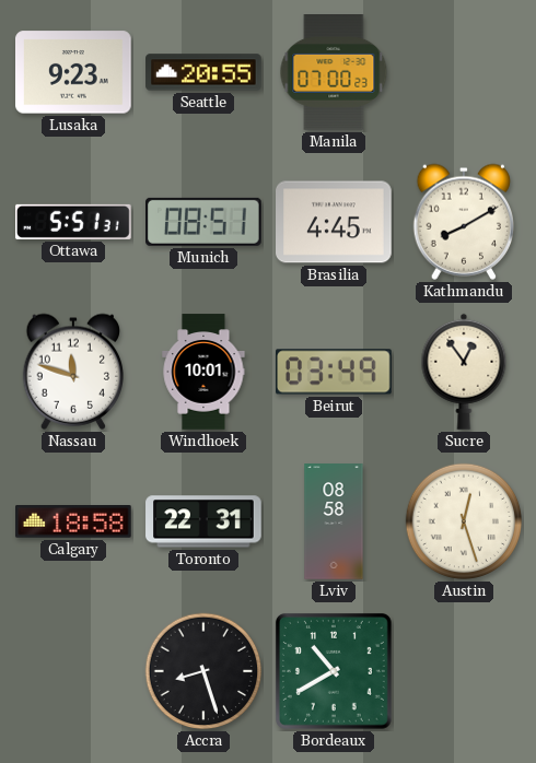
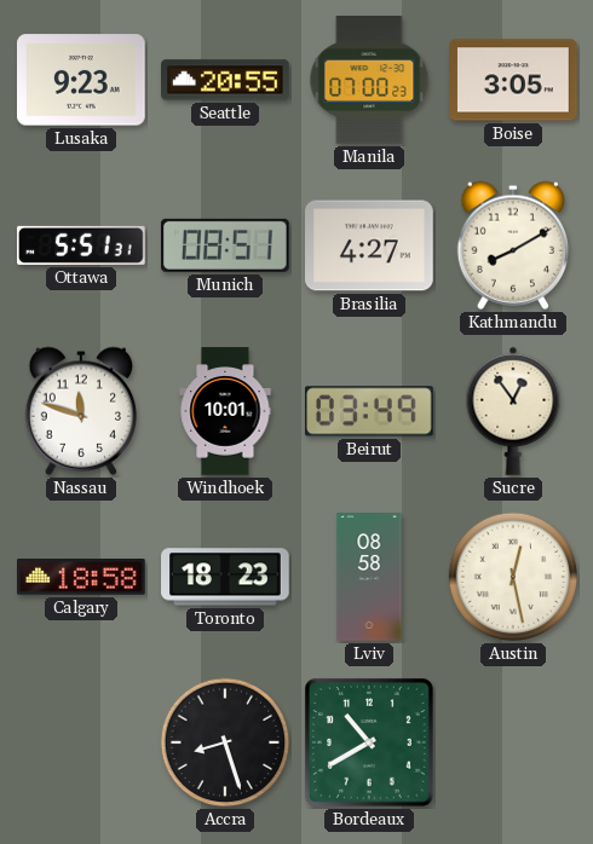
Boise: none -> 3:05
Brasilia: 4:45 -> 4:27
Toronto: 22:31 -> 18:23
Austin: 12:27 -> 12:28
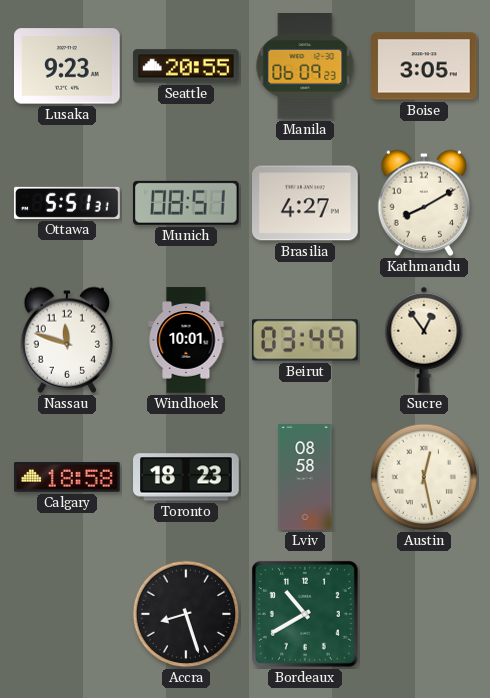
Manila: 07:00 -> 06:09
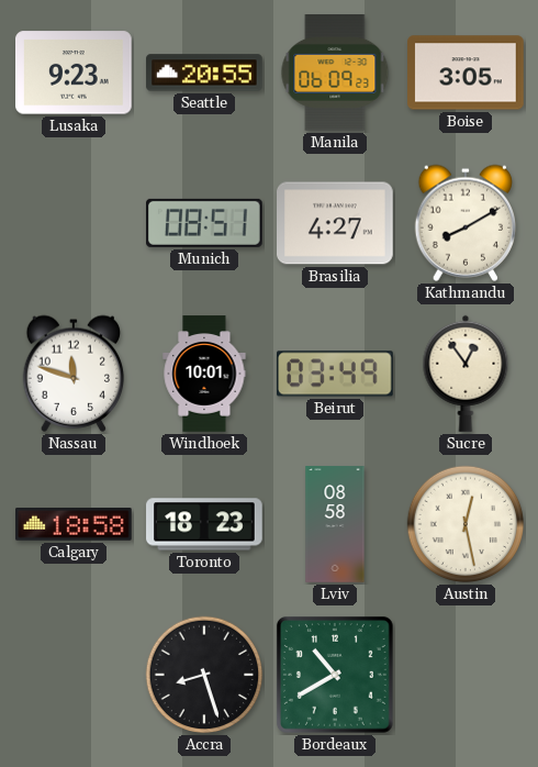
Ottawa: 5:51 -> none
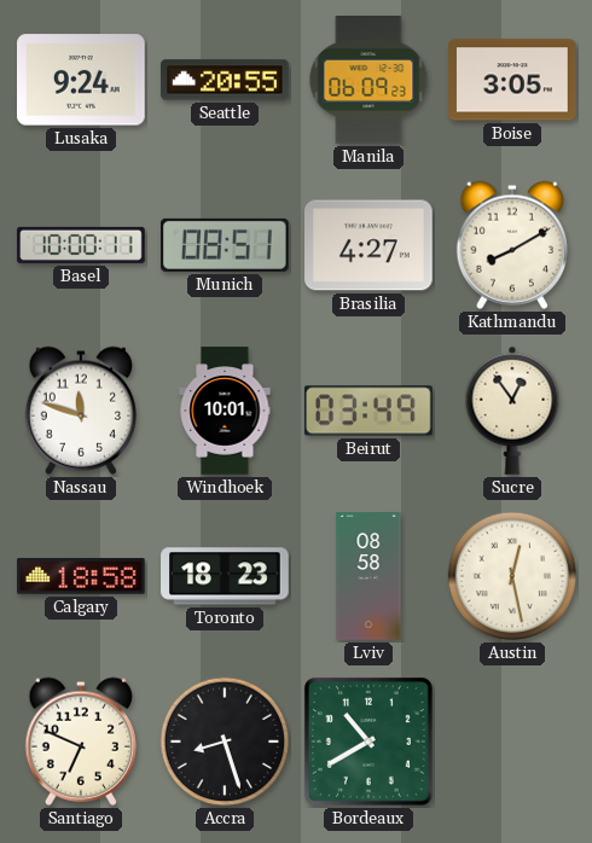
Lusaka: 9:23 -> 9:24
Basel: none -> 10:00
Santiago: none -> 6:49
